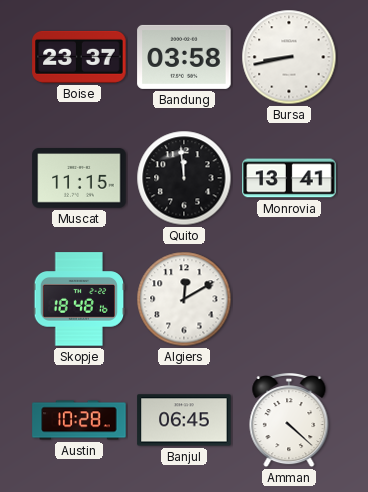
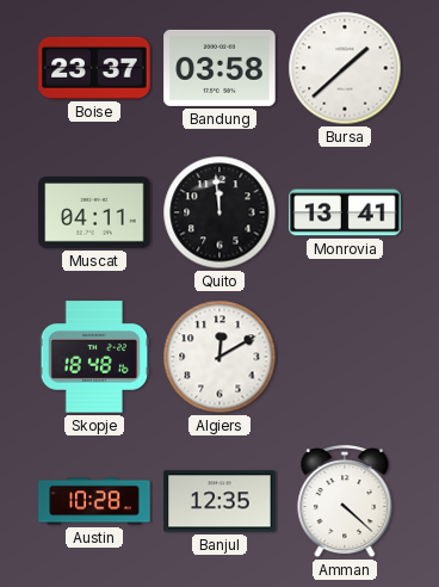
Bursa: 8:43 -> 1:38
Muscat: 11:15 -> 04:11
Banjul: 06:45 -> 12:35
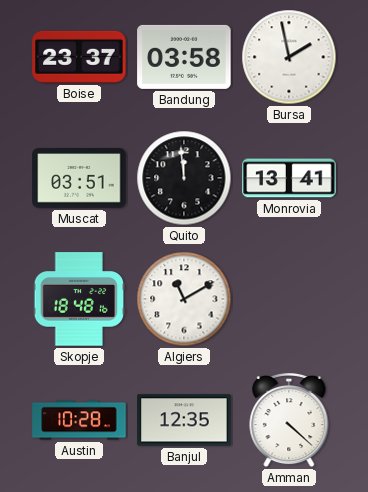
Bursa: 1:38 -> 1:58
Muscat: 04:11 -> 03:51
Algiers: 12:10 -> 11:10
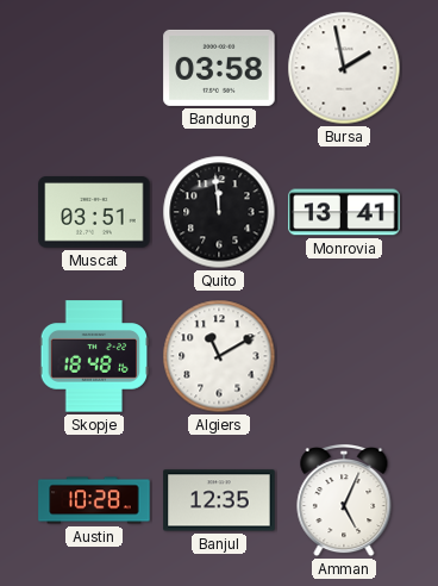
Boise: 23:37 -> none
Amman: 4:22 -> 5:04
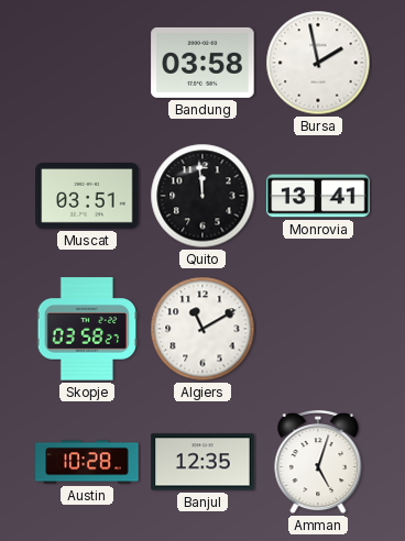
Skopje: 18:48 -> 03:58
Amman: 5:04 -> 5:03
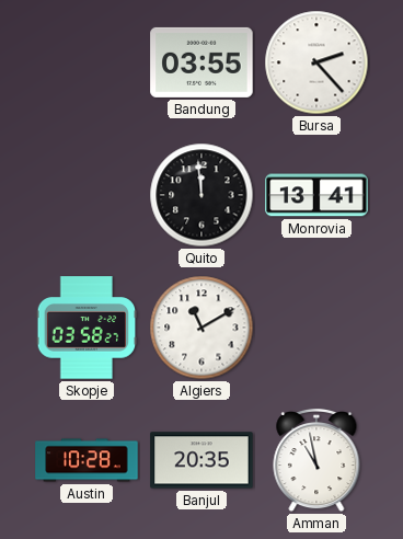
Bandung: 03:58 -> 03:55
Bursa: 1:58 -> 2:23
Muscat: 03:51 -> none
Banjul: 12:35 -> 20:35
Amman: 5:03 -> 10:58
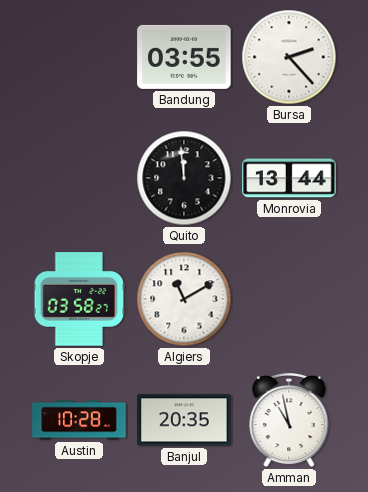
Monrovia: 13:41 -> 13:44
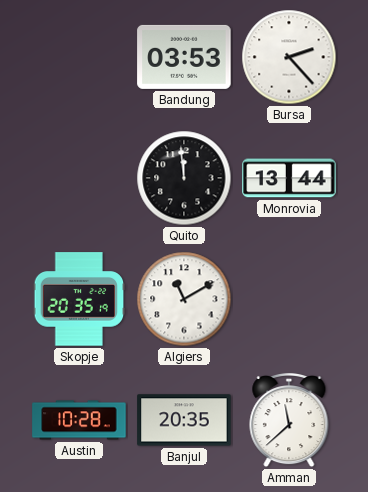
Bandung: 03:55 -> 03:53
Skopje: 03:58 -> 20:35
Amman: 10:58 -> 11:38
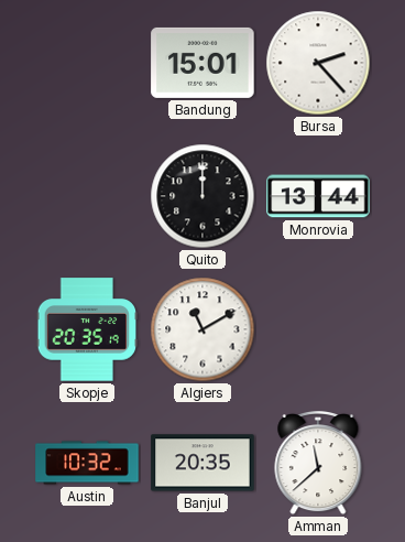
Bandung: 03:53 -> 15:01
Quito: 11:59 -> 12:00
Austin: 10:28 -> 10:32
